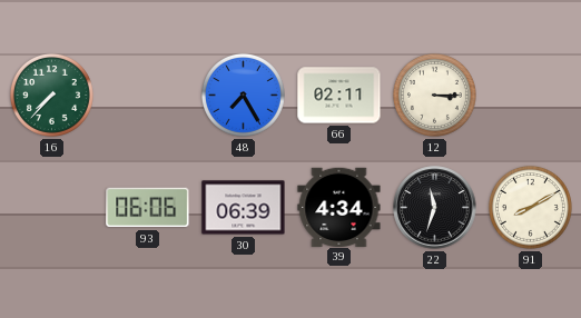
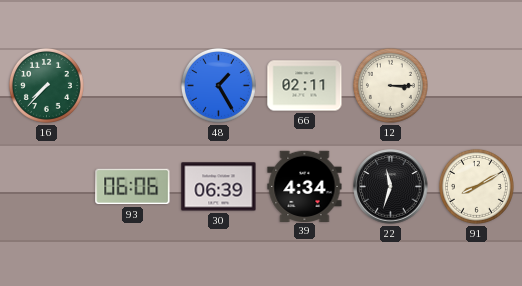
48: 7:25 -> 1:25
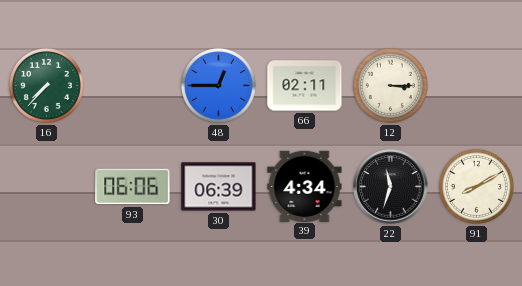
48: 1:25 -> 12:45
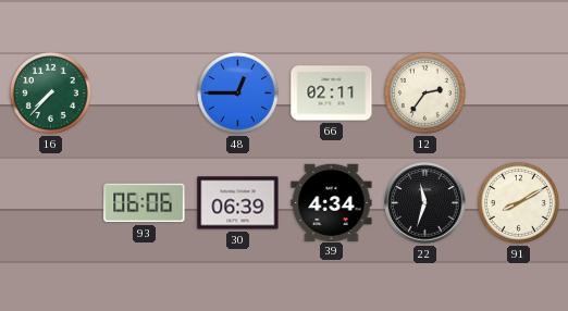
12: 3:15 -> 2:36
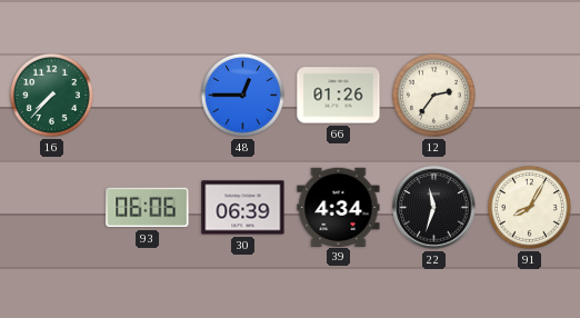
66: 02:11 -> 01:26
91: 8:10 -> 8:05
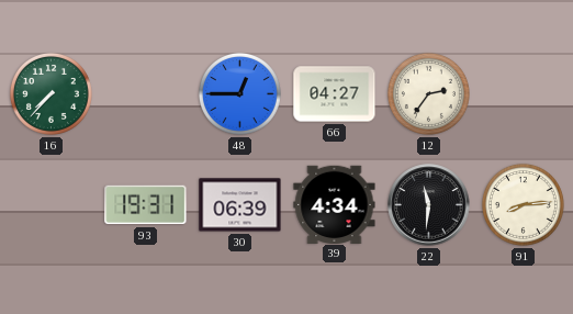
66: 01:26 -> 04:27
93: 06:06 -> 19:31
22: 11:33 -> 11:31
91: 8:05 -> 8:14
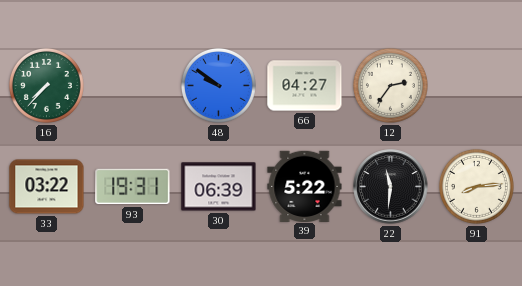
48: 12:45 -> 9:51
33: none -> 03:22
39: 4:34 -> 5:22
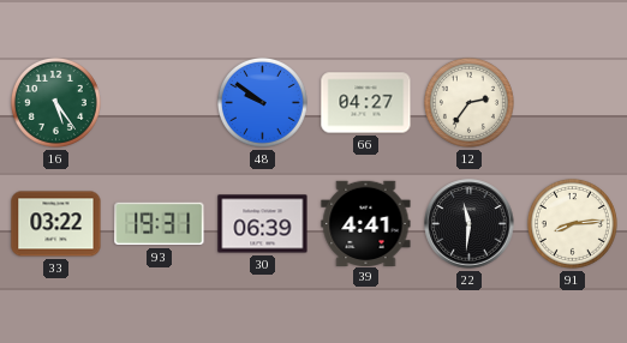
16: 7:37 -> 5:24
39: 5:22 -> 4:41
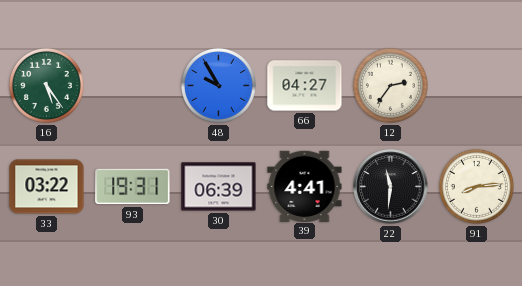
48: 9:51 -> 9:55
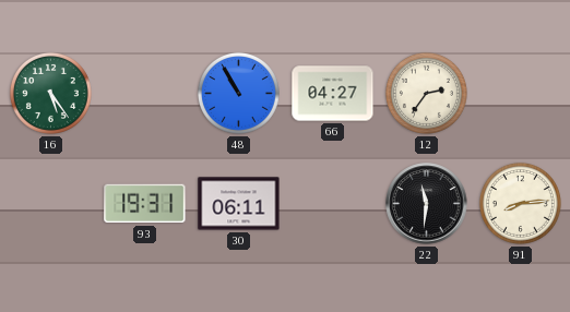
48: 9:55 -> 10:55
33: 03:22 -> none
30: 06:39 -> 06:11
39: 4:41 -> none
